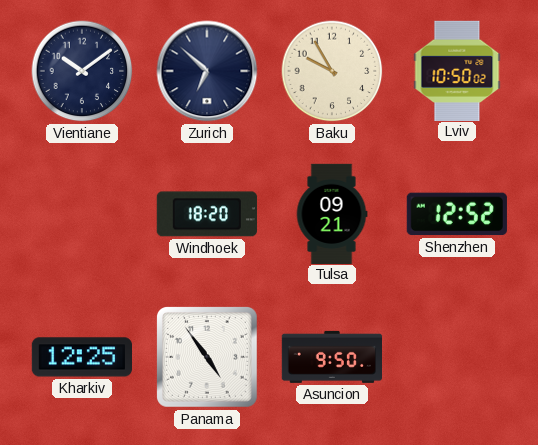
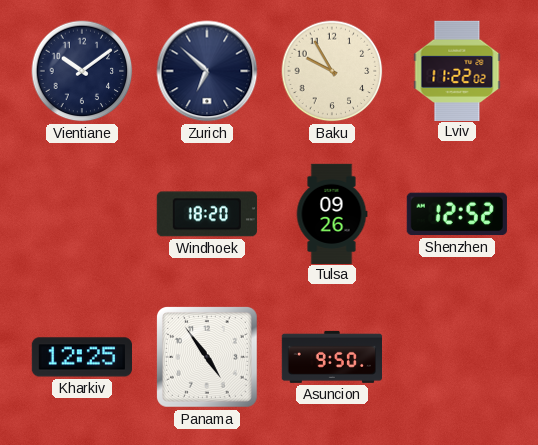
Lviv: 10:50 -> 11:22
Tulsa: 09:21 -> 09:26
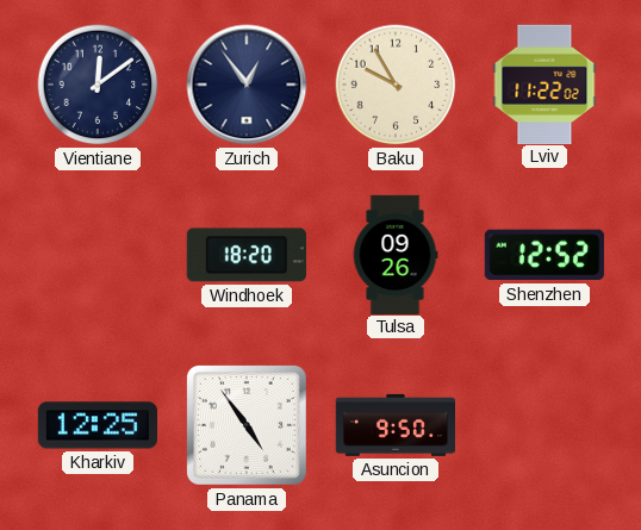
Vientiane: 10:09 -> 12:09
Zurich: 6:52 -> 12:54
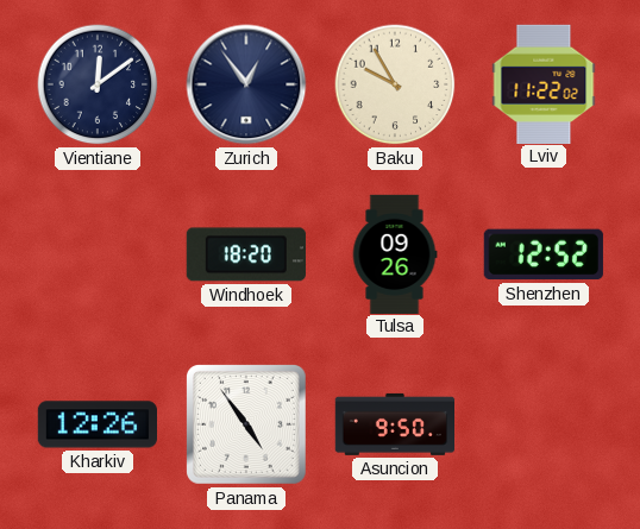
Kharkiv: 12:25 -> 12:26
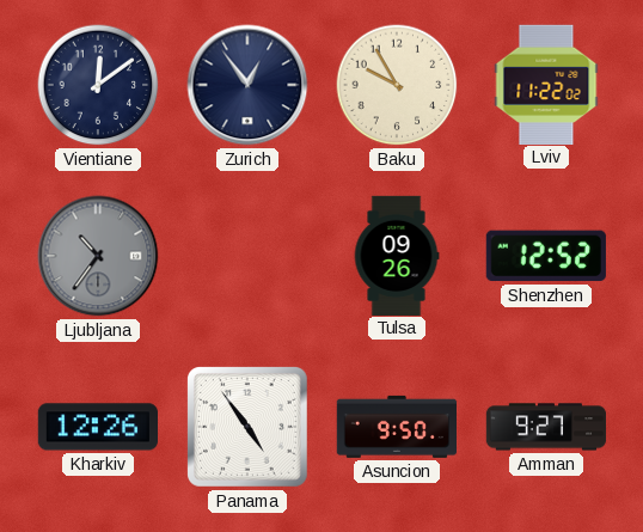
Ljubljana: none -> 10:36
Windhoek: 18:20 -> none
Amman: none -> 9:27
